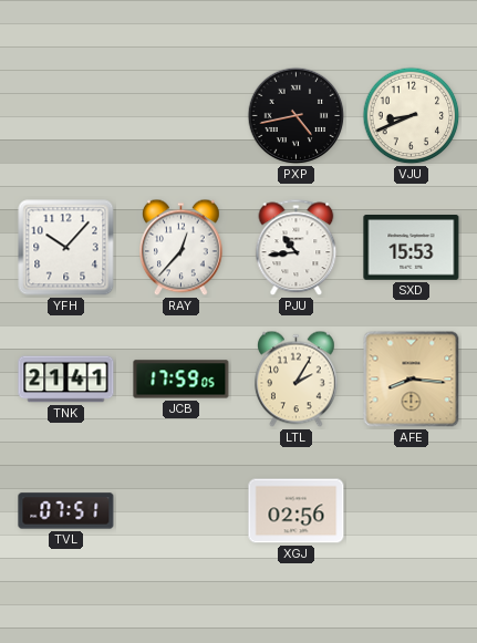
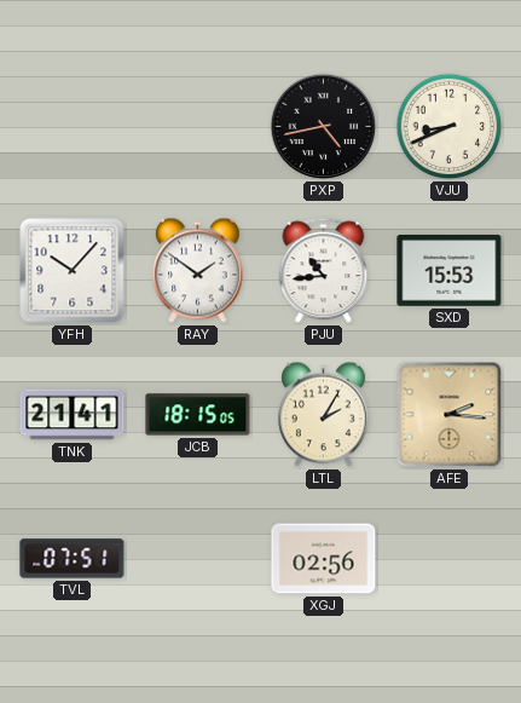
RAY: 12:37 -> 1:51
JCB: 17:59 -> 18:15
AFE: 8:16 -> 2:16
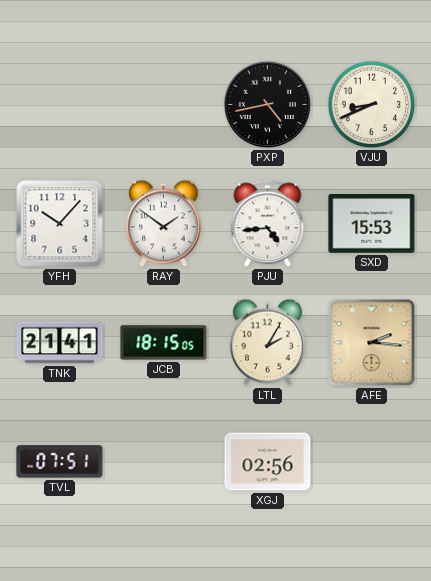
PJU: 10:44 -> 4:44
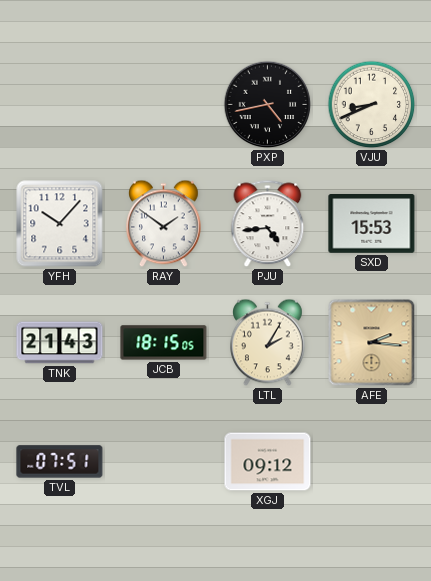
TNK: 21:41 -> 21:43
XGJ: 02:56 -> 09:12
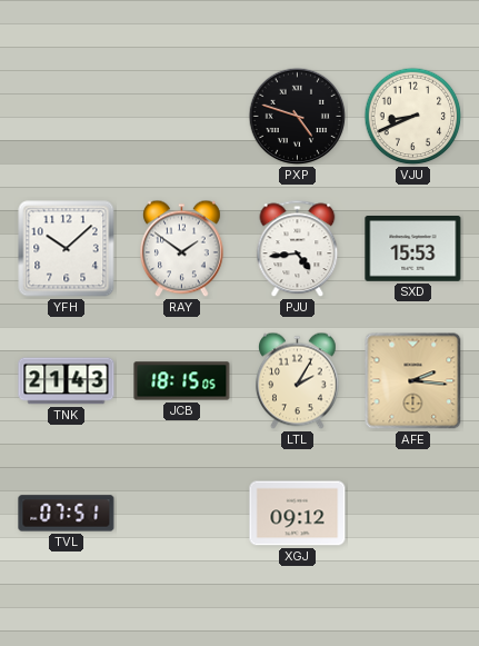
PXP: 4:43 -> 4:48
YFH: 10:07 -> 10:08
